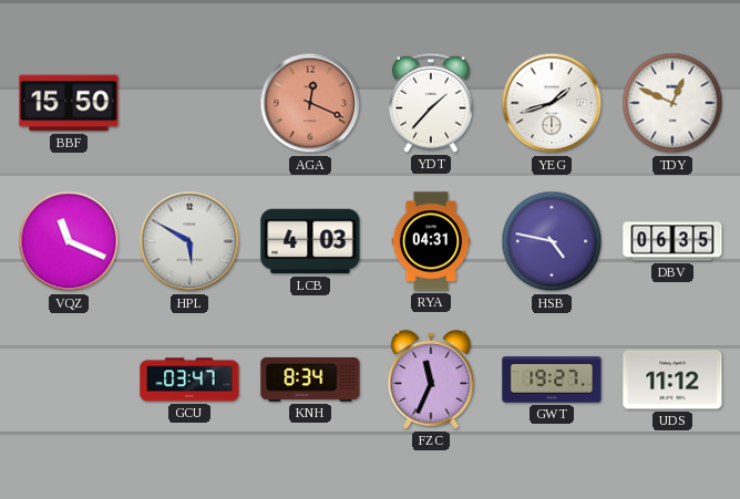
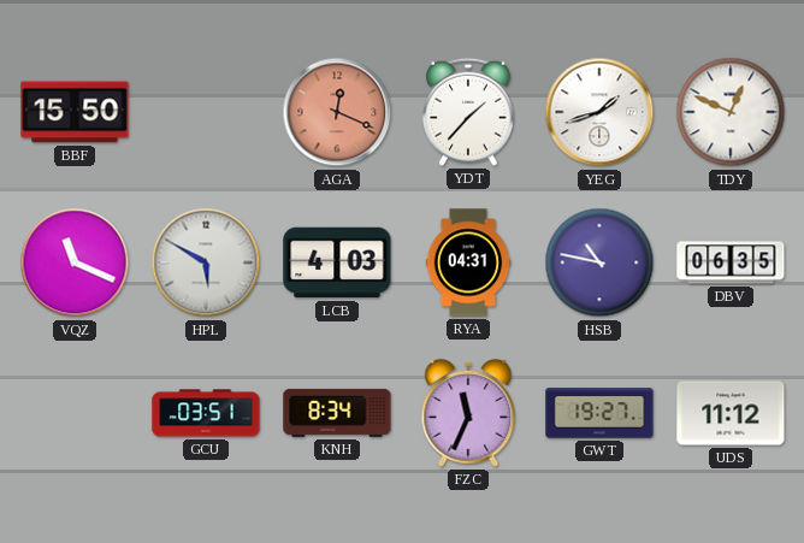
HSB: 4:47 -> 10:47
GCU: 03:47 -> 03:51
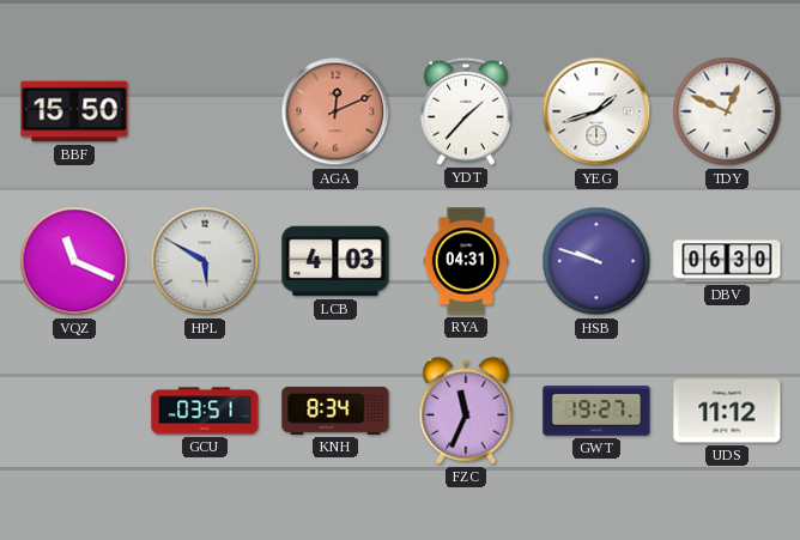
AGA: 12:19 -> 12:11
HSB: 10:47 -> 9:48
DBV: 06:35 -> 06:30
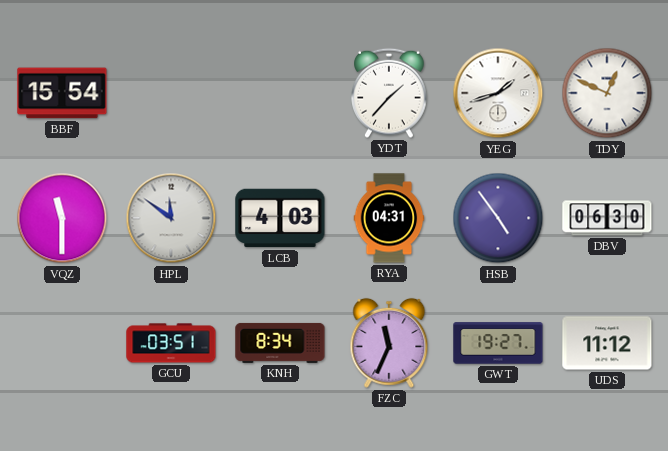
BBF: 15:50 -> 15:54
AGA: 12:11 -> none
VQZ: 11:19 -> 11:30
HPL: 5:50 -> 11:51
HSB: 9:48 -> 4:54
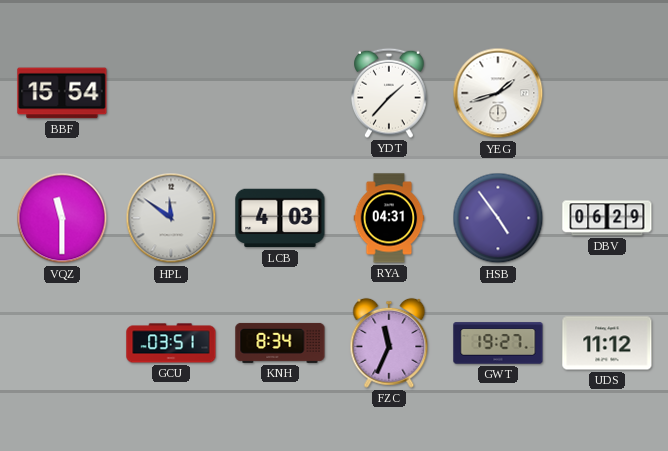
TDY: 12:49 -> none
DBV: 06:30 -> 06:29
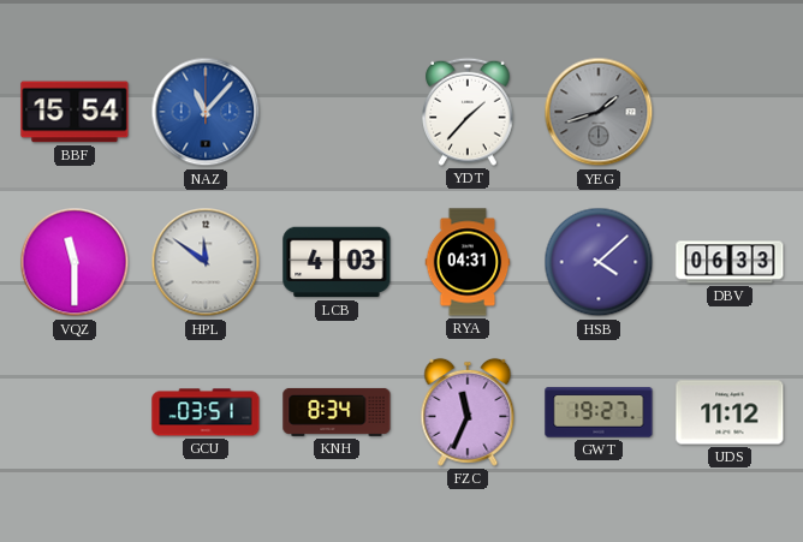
NAZ: none -> 11:07
YEG dial: white -> grey
HSB: 4:54 -> 4:08
DBV: 06:29 -> 06:33
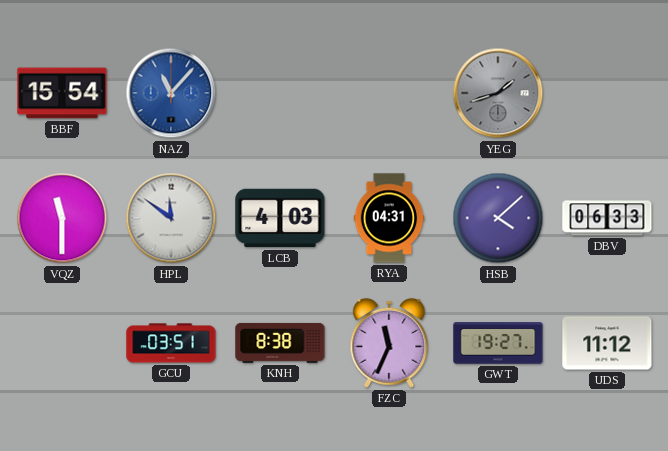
YDT: 1:37 -> none
KNH: 8:34 -> 8:38
